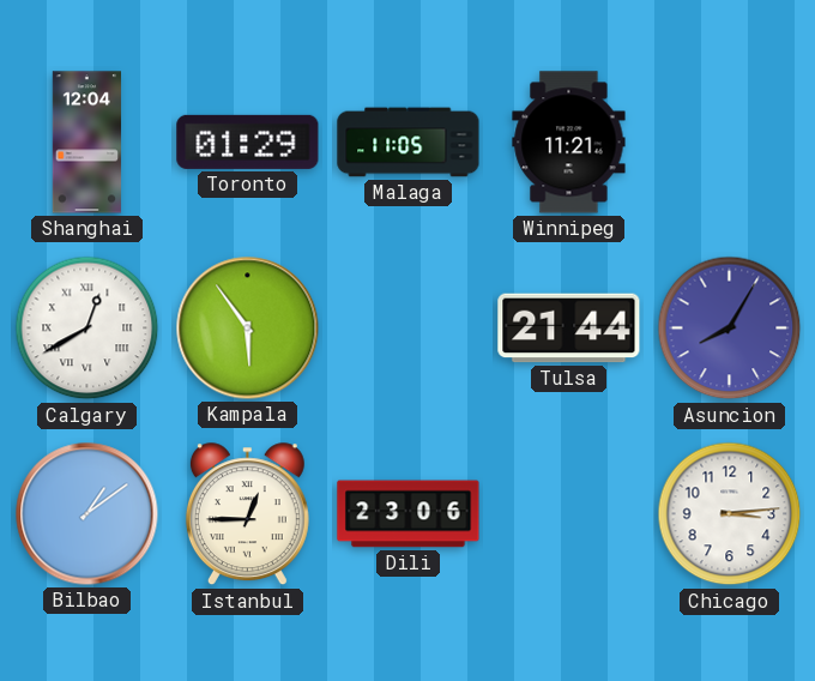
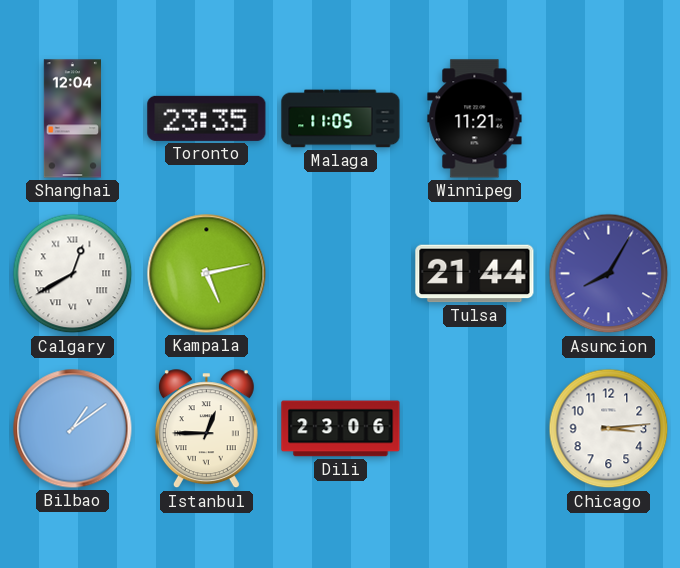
Toronto: 01:29 -> 23:35
Kampala: 5:54 -> 5:13
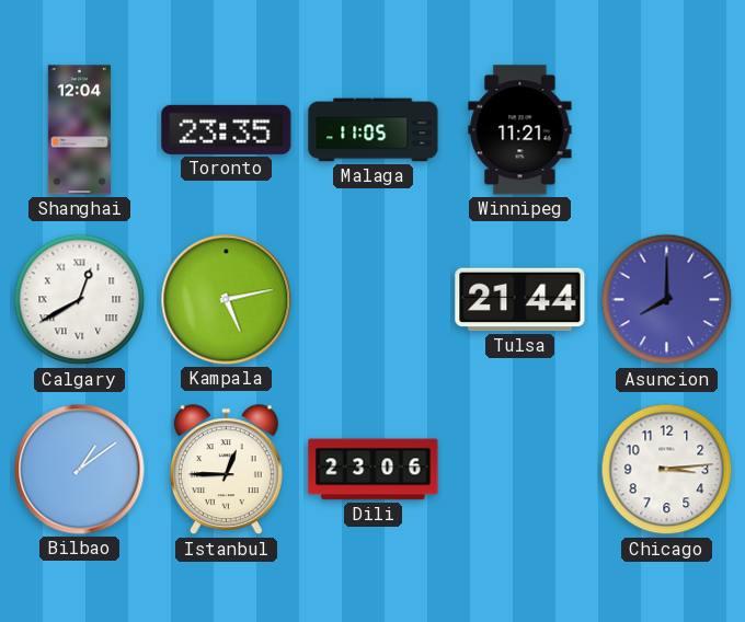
Asuncion: 8:05 -> 8:00
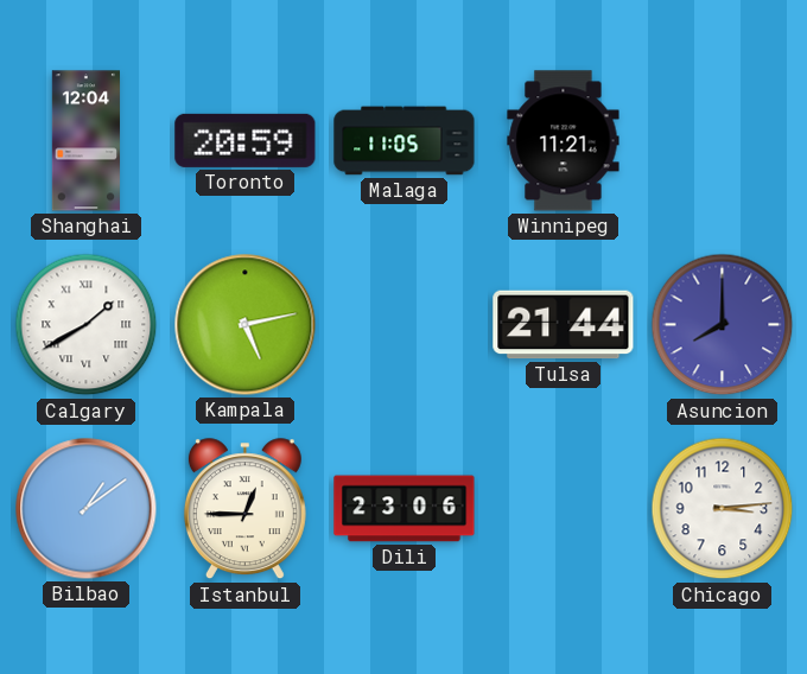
Toronto: 23:35 -> 20:59
Calgary: 12:40 -> 1:40
